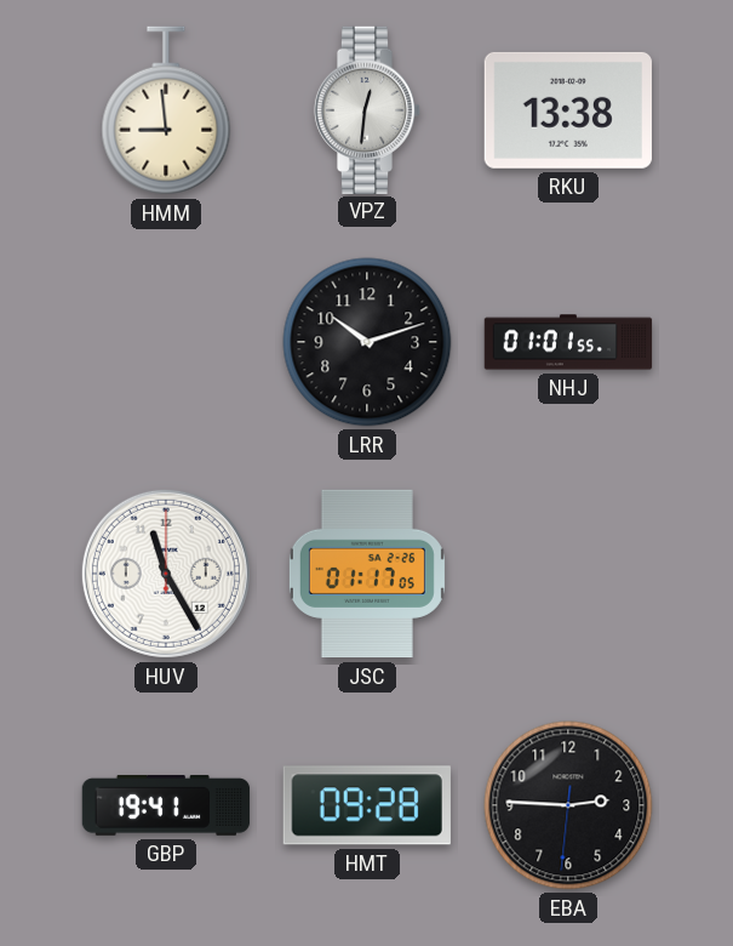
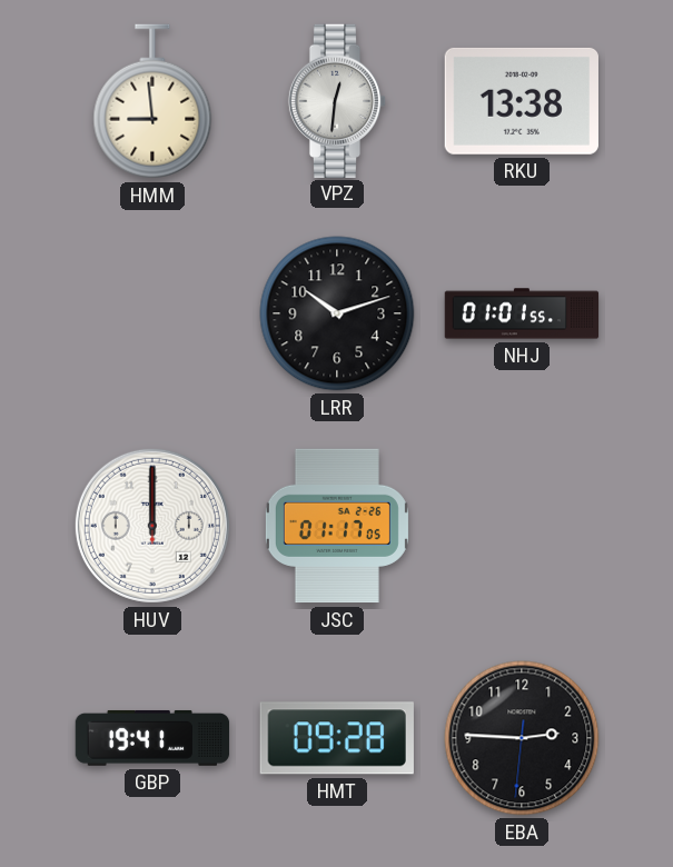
HUV: 11:25 -> 12:00
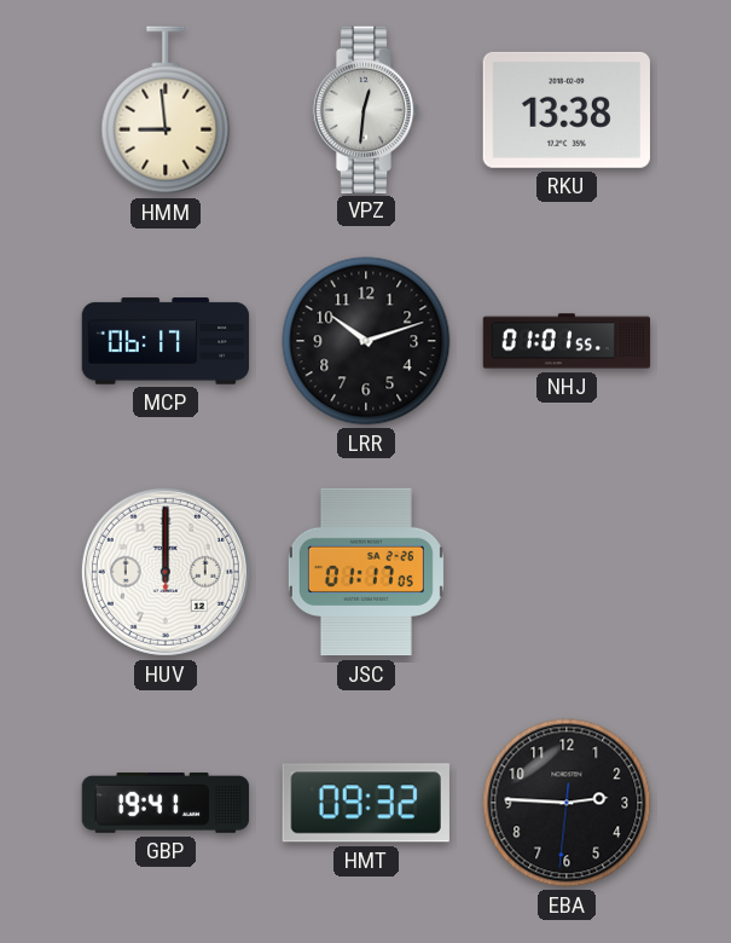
MCP: none -> 06:17
HMT: 09:28 -> 09:32
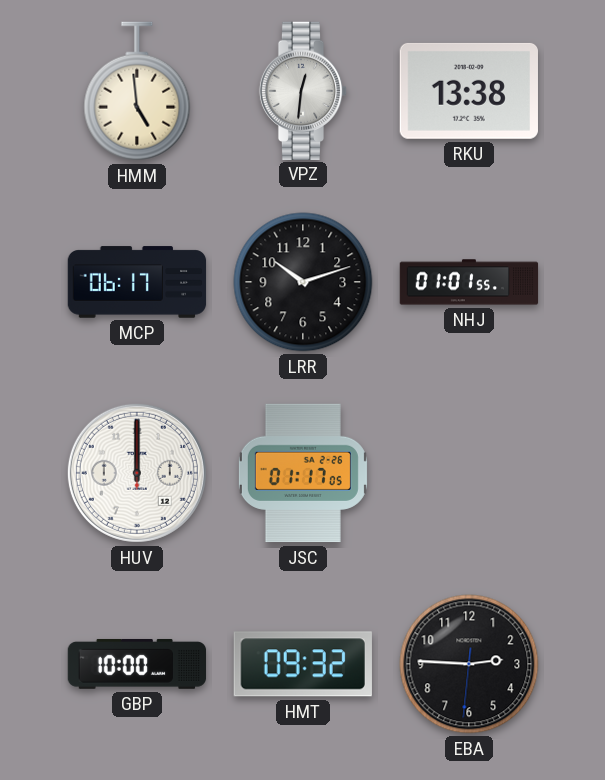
HMM: 8:59 -> 4:59
GBP: 19:41 -> 10:00
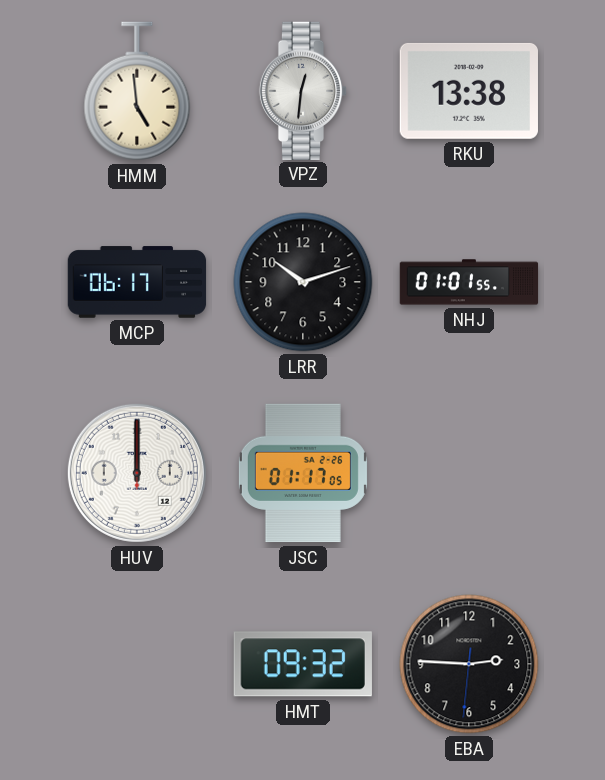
GBP: 10:00 -> none
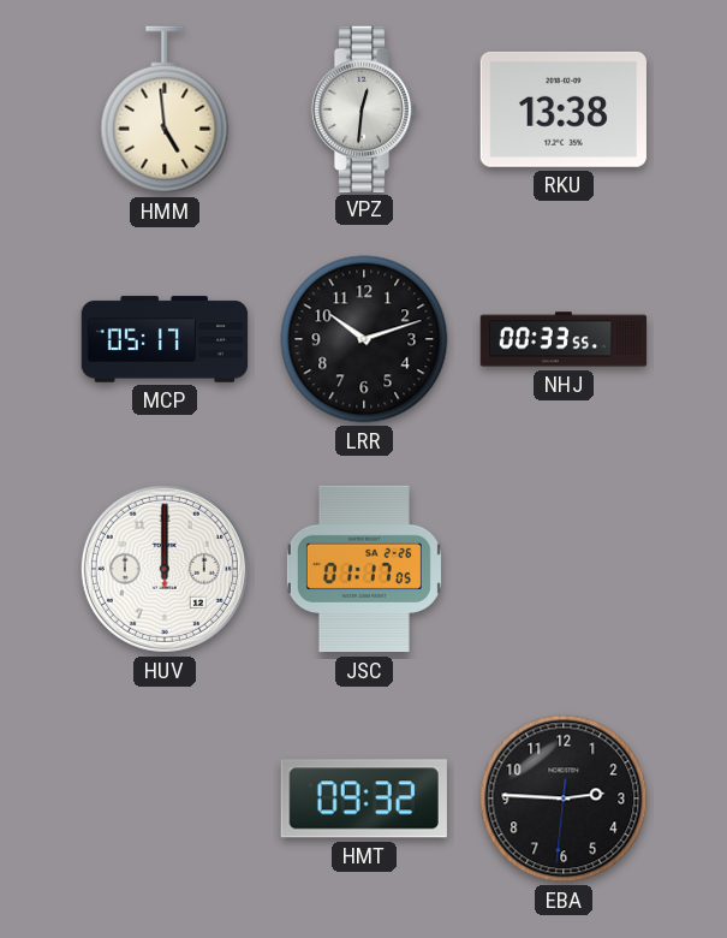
MCP: 06:17 -> 05:17
NHJ: 01:01 -> 00:33
